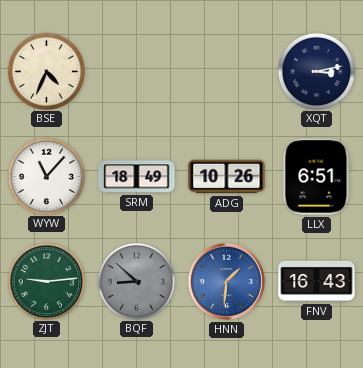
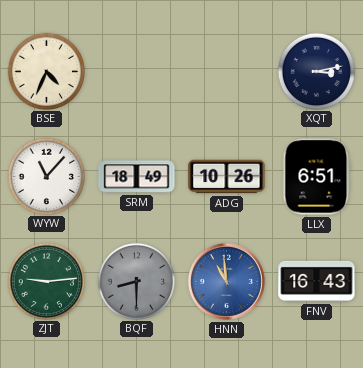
BQF: 8:52 -> 8:30
HNN: 1:31 -> 10:59
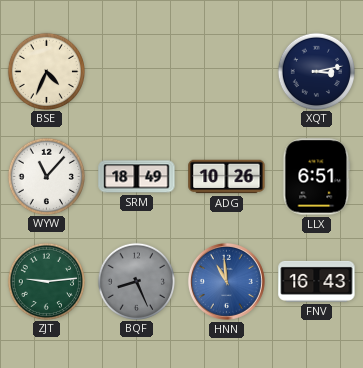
BQF: 8:30 -> 8:26
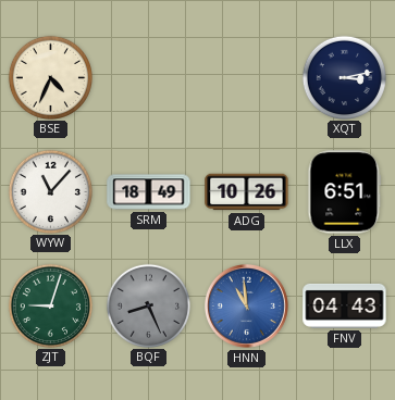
ZJT: 9:14 -> 9:03
FNV: 16:43 -> 04:43
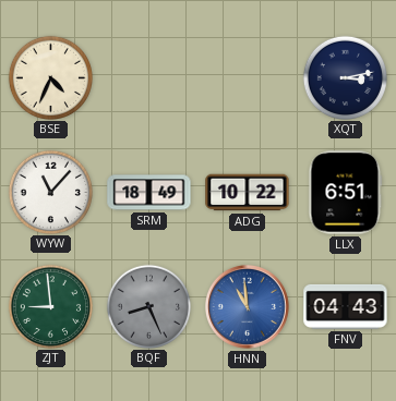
ADG: 10:26 -> 10:22
ZJT: 9:03 -> 8:59
